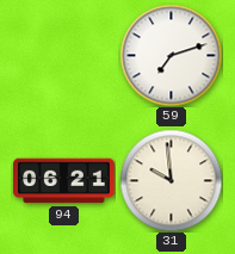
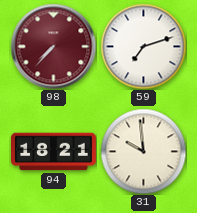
98: none -> 7:37
94: 06:21 -> 18:21
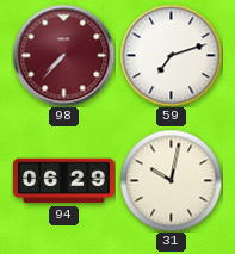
94: 18:21 -> 06:29
31: 9:59 -> 10:02
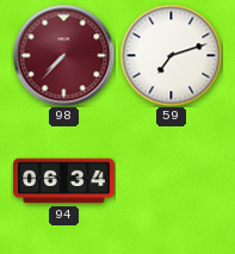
94: 06:29 -> 06:34
31: 10:02 -> none
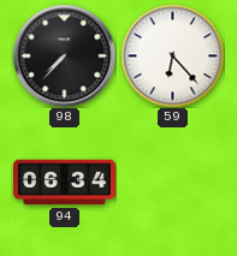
98 dial: burgundy -> black
59: 7:12 -> 6:23
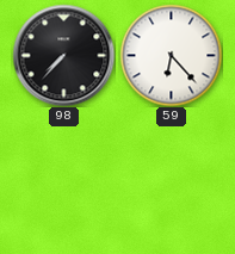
94: 06:34 -> none
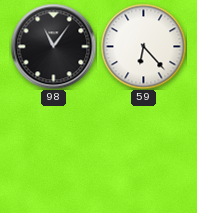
98: 7:37 -> 11:06
